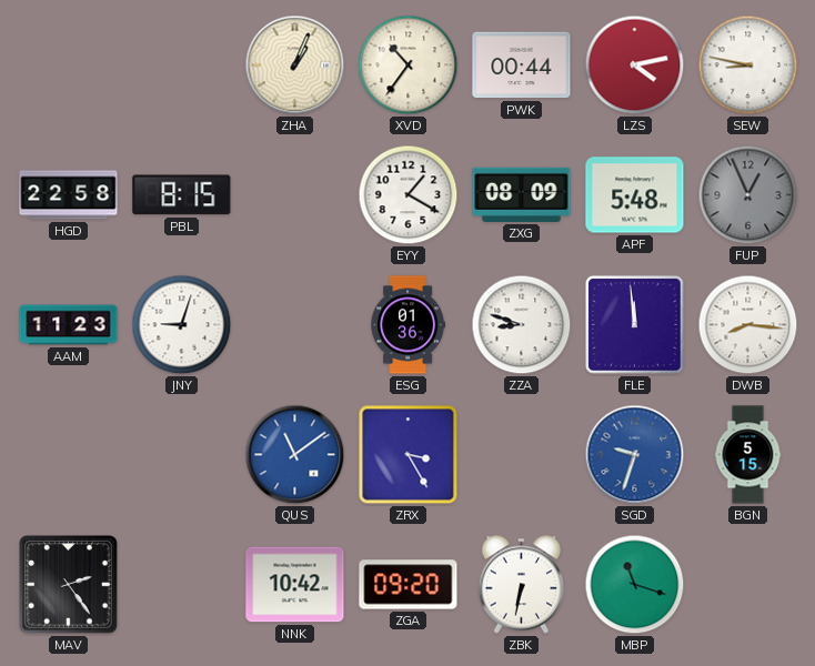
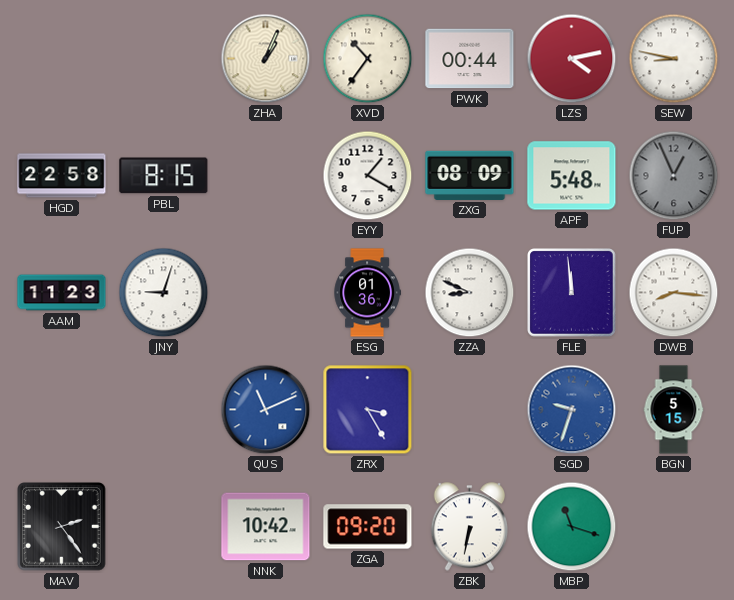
ZZA: 8:48 -> 8:49
QUS: 11:09 -> 11:11
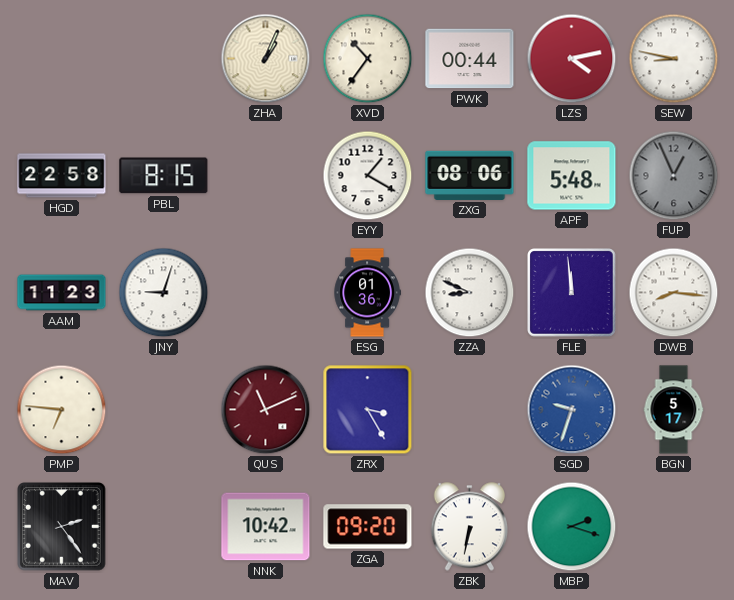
ZXG: 08:09 -> 08:06
PMP: none -> 6:46
QUS dial: blue -> burgundy
BGN: 5:15 -> 5:17
MBP: 11:18 -> 2:18
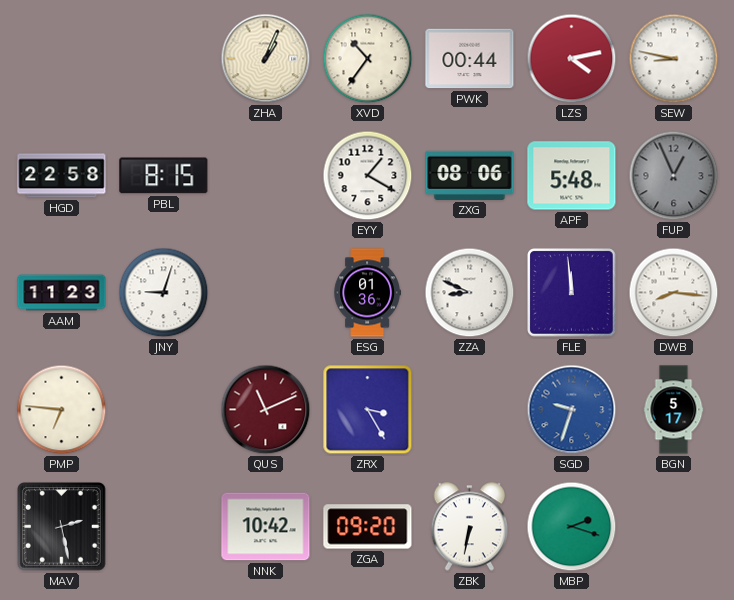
MAV: 2:24 -> 2:28
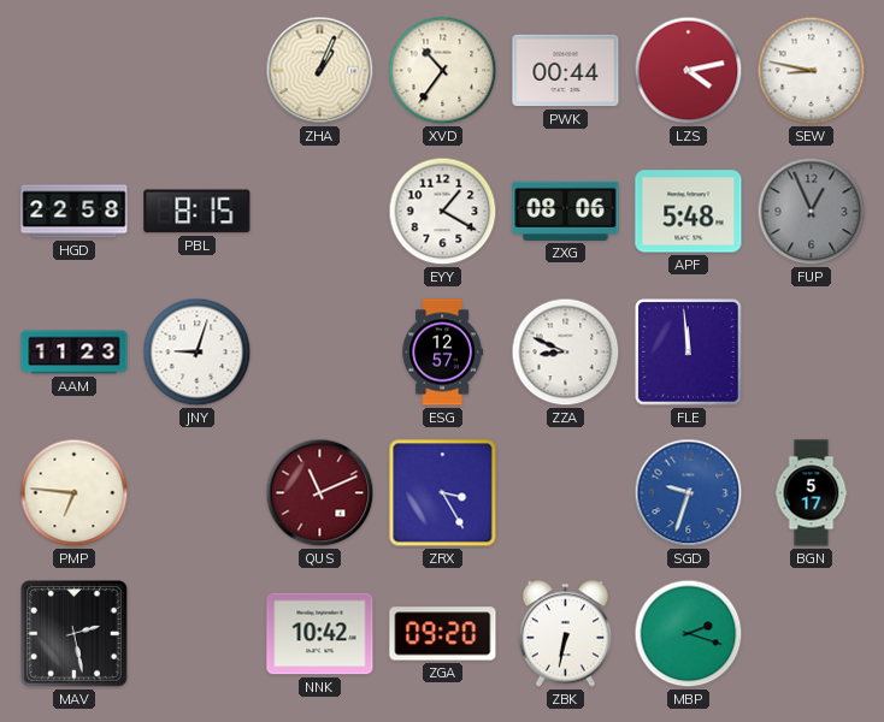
ESG: 01:36 -> 12:57
DWB: 8:16 -> none
